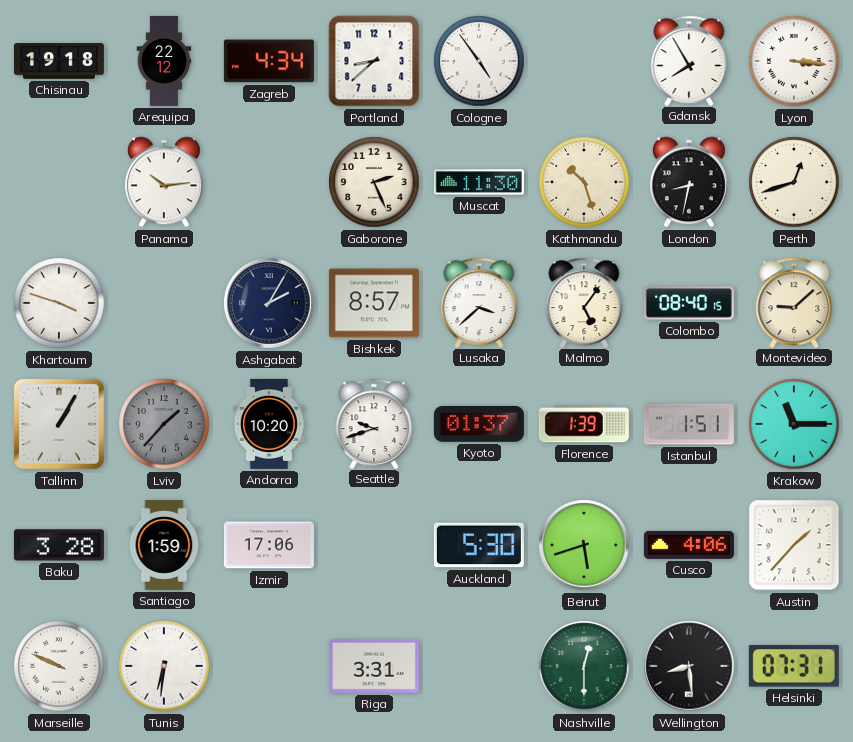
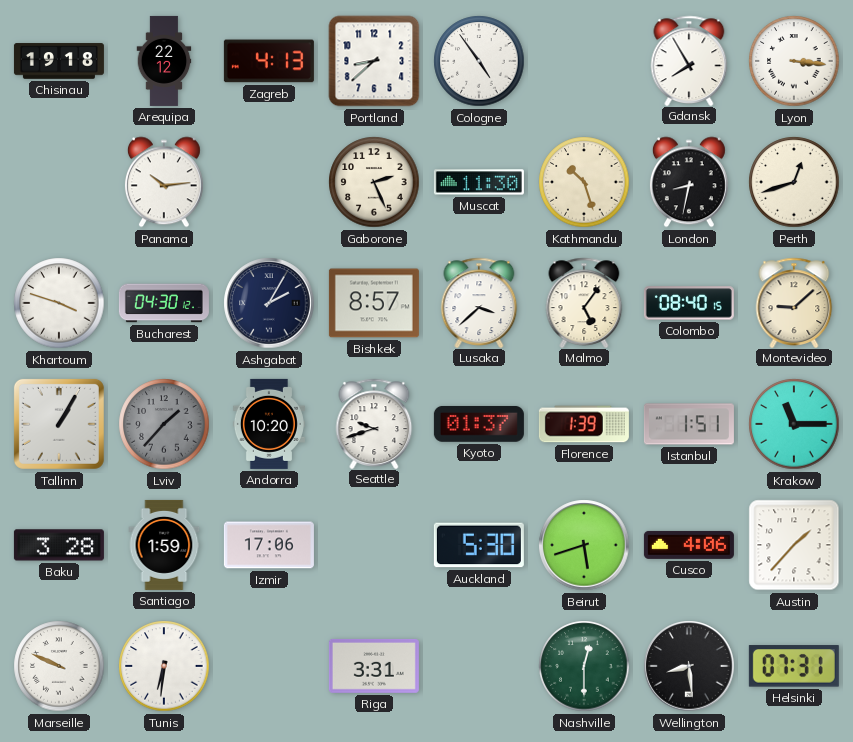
Zagreb: 4:34 -> 4:13
Bucharest: none -> 04:30
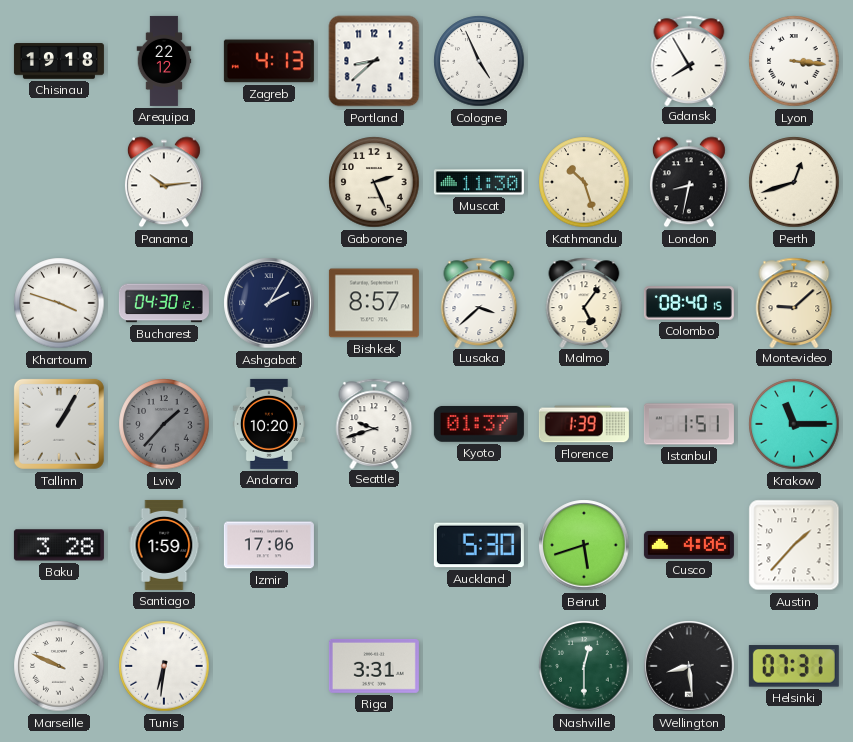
Cologne: 4:54 -> 4:56
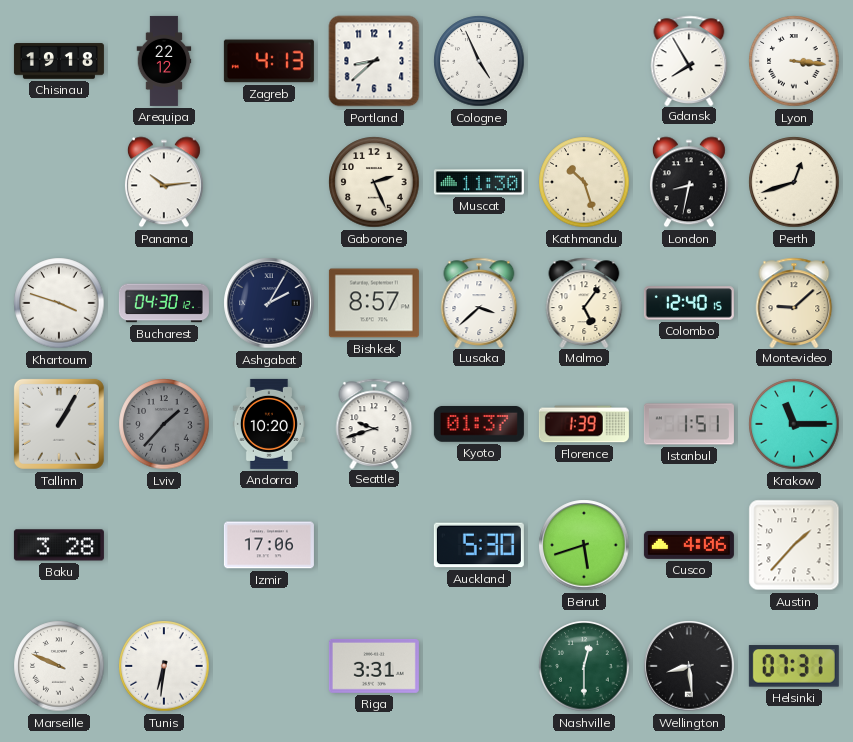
Colombo: 08:40 -> 12:40
Santiago: 1:59 -> none
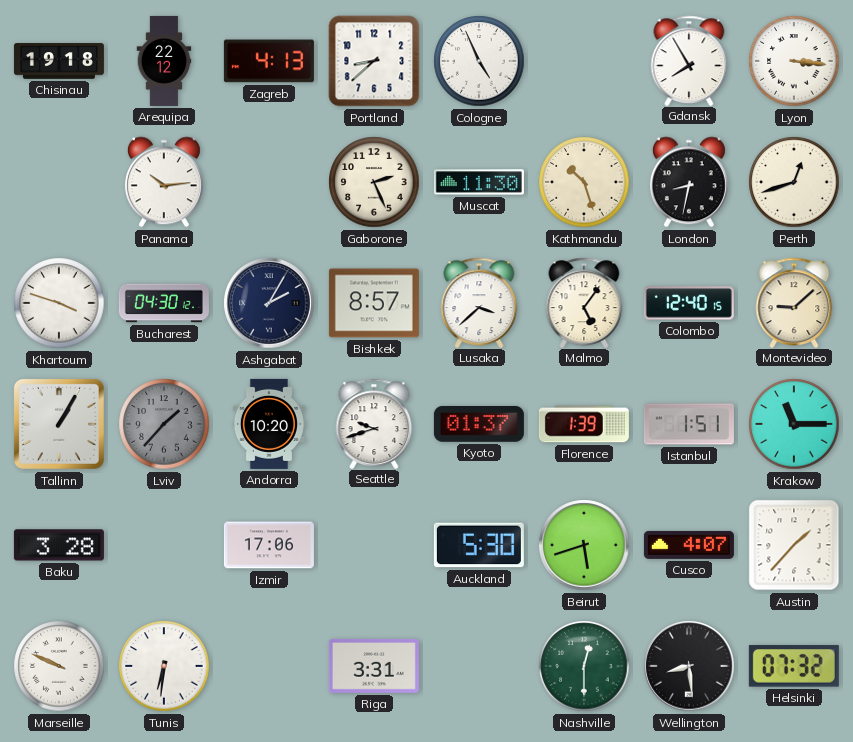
Cusco: 4:06 -> 4:07
Helsinki: 07:31 -> 07:32
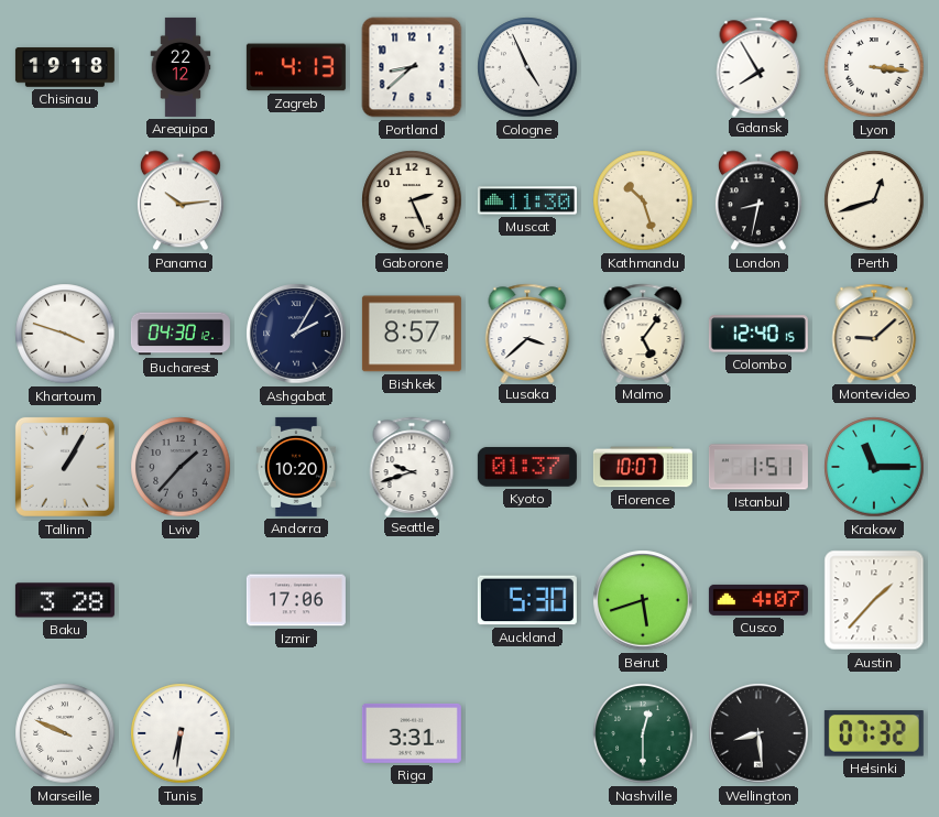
Florence: 1:39 -> 10:07
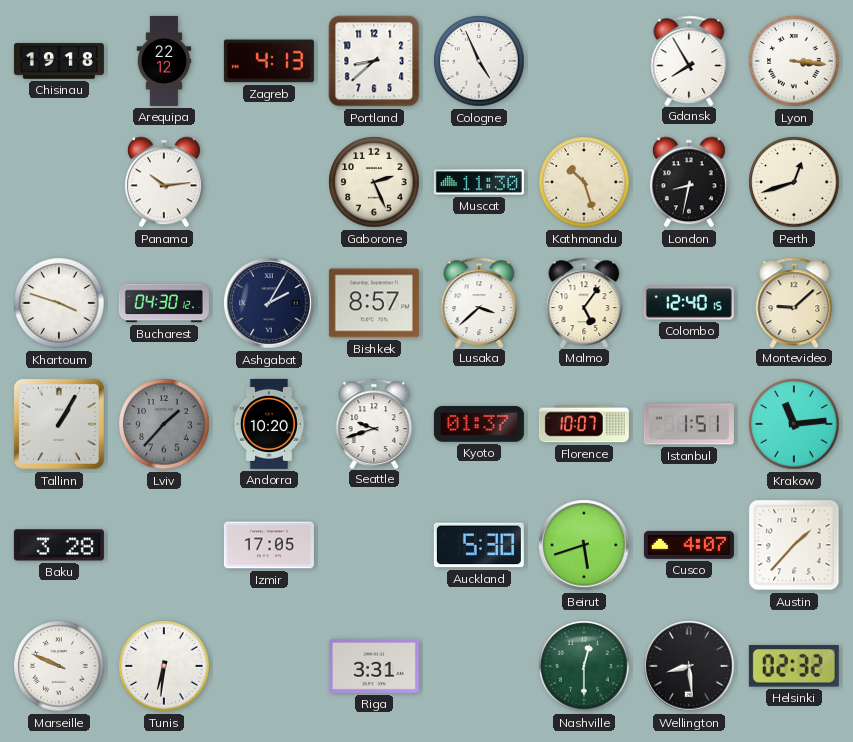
Krakow: 11:15 -> 11:14
Izmir: 17:06 -> 17:05
Helsinki: 07:32 -> 02:32
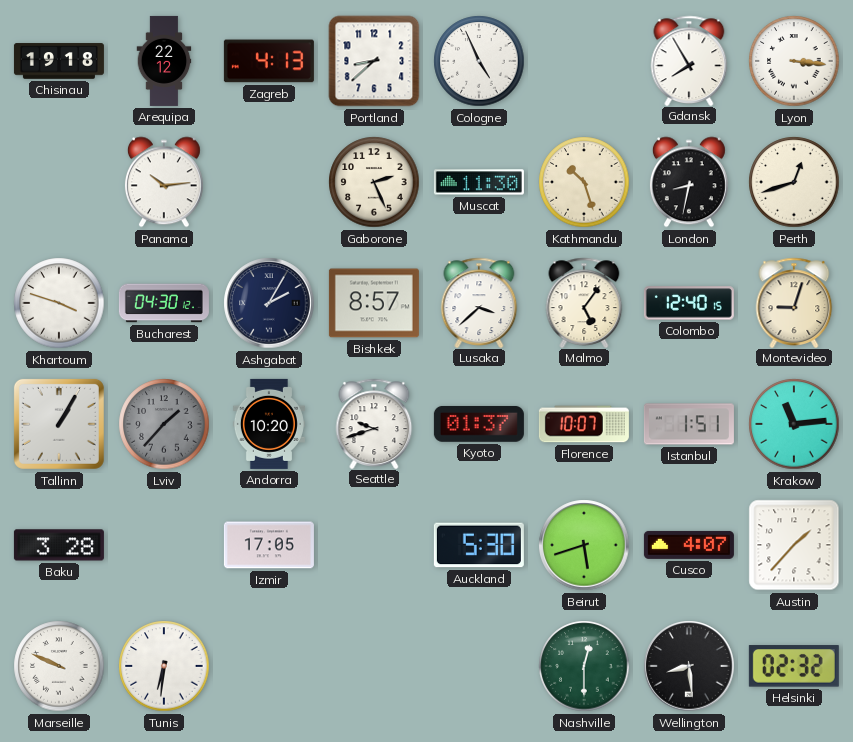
Montevideo: 9:08 -> 9:03
Riga: 3:31 -> none
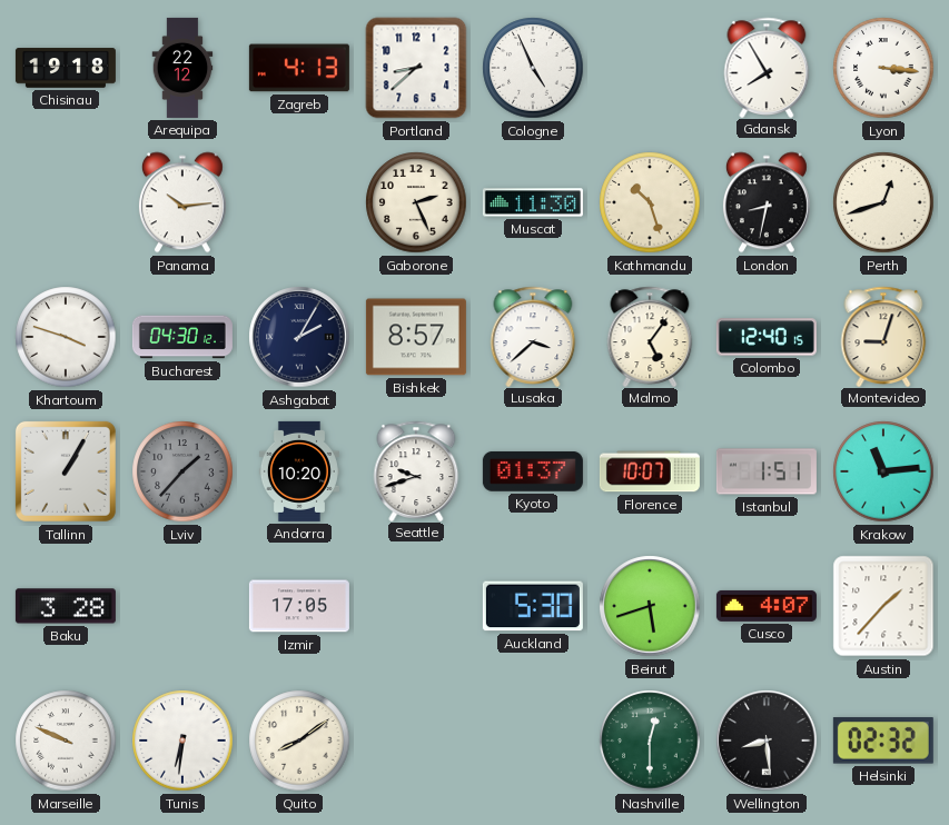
Quito: none -> 8:09
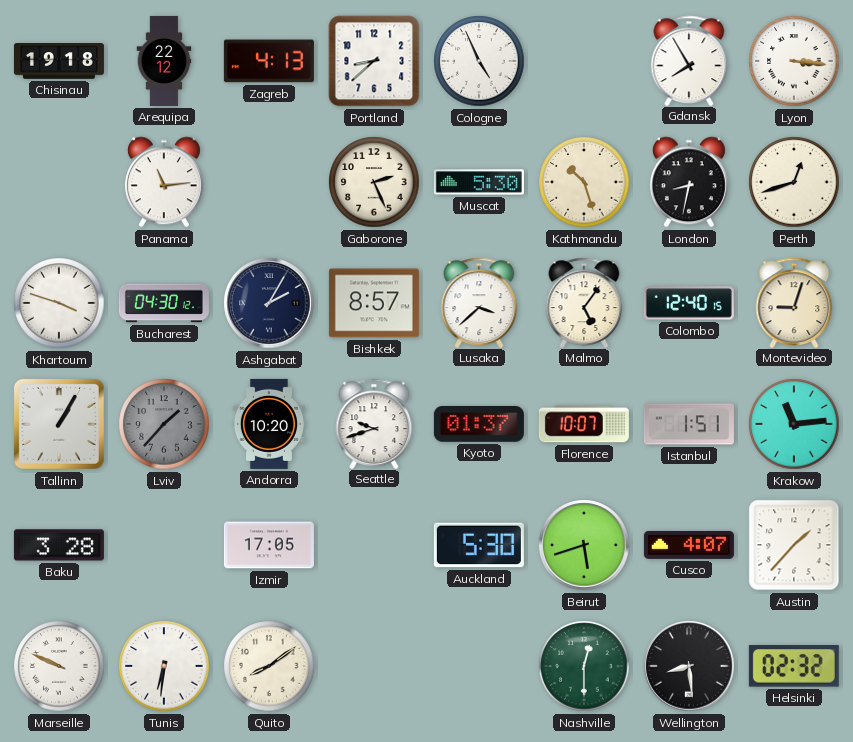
Panama: 10:14 -> 11:14
Muscat: 11:30 -> 5:30
